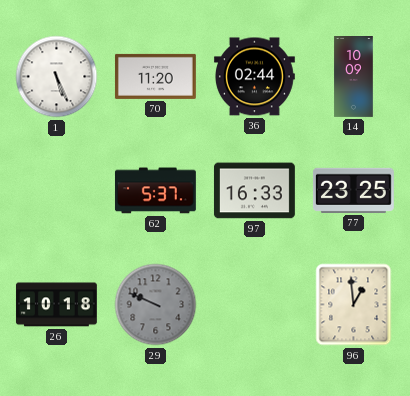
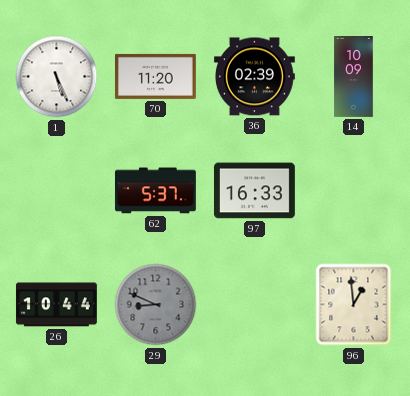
36: 02:44 -> 02:39
77: 23:25 -> none
26: 10:18 -> 10:44
29: 9:49 -> 8:49
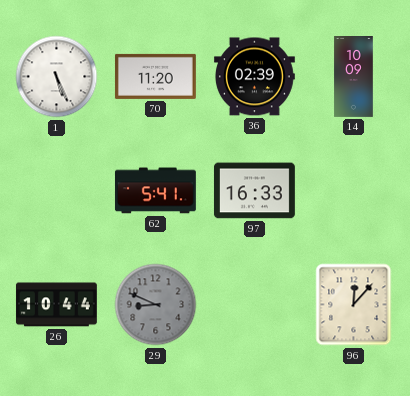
62: 5:37 -> 5:41
96: 12:59 -> 12:07
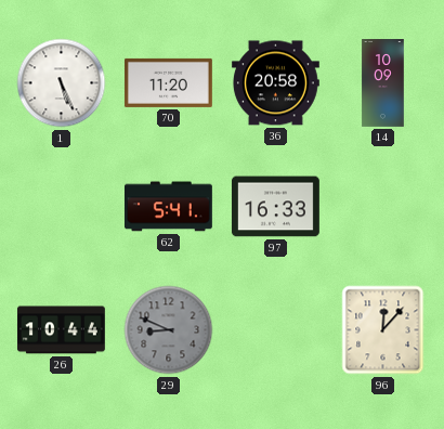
36: 02:39 -> 20:58
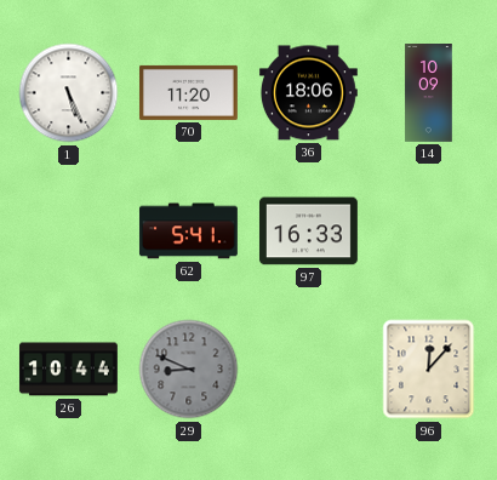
36: 20:58 -> 18:06
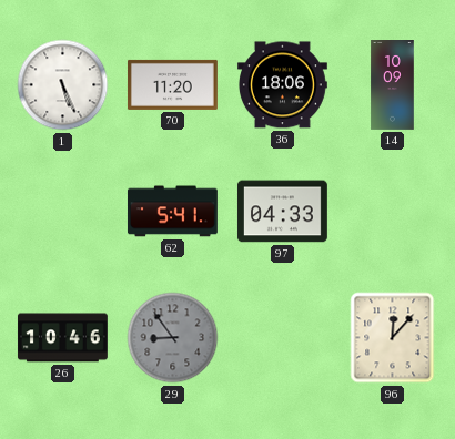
97: 16:33 -> 04:33
26: 10:44 -> 10:46
29: 8:49 -> 8:54
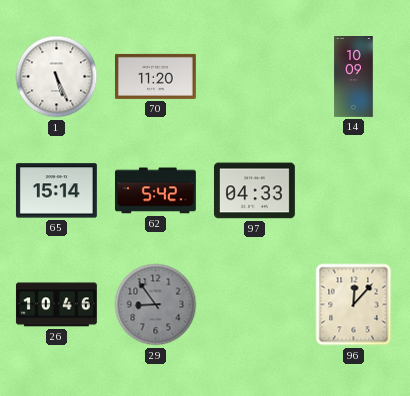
36: 18:06 -> none
65: none -> 15:14
62: 5:41 -> 5:42
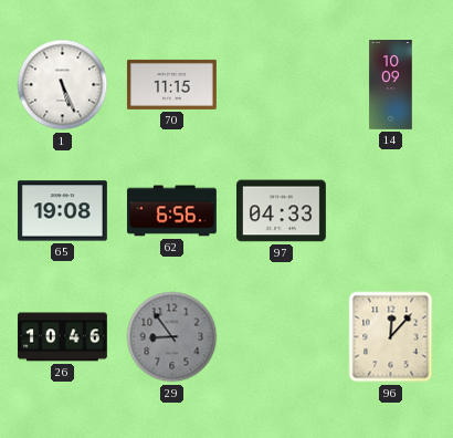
70: 11:20 -> 11:15
65: 15:14 -> 19:08
62: 5:42 -> 6:56
